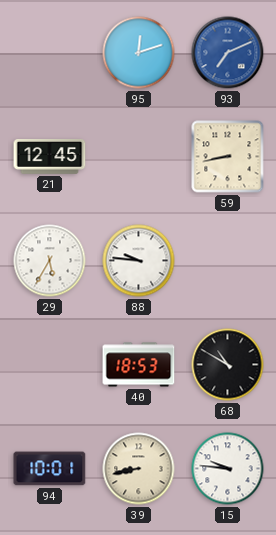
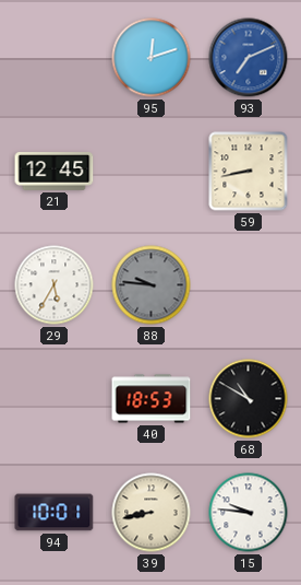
88 dial: white -> grey
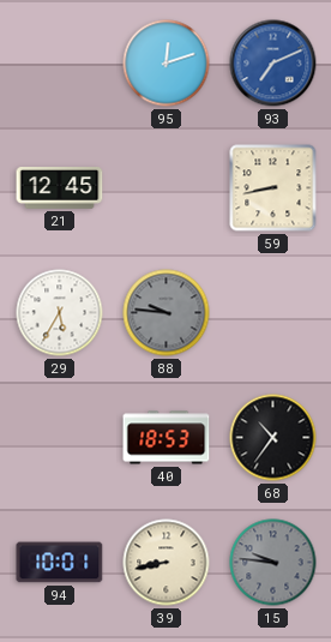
68: 10:50 -> 10:36
15 dial: white -> grey
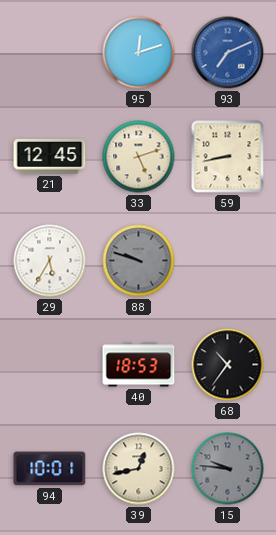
33: none -> 5:12
88: 9:46 -> 9:48
39: 8:43 -> 12:43
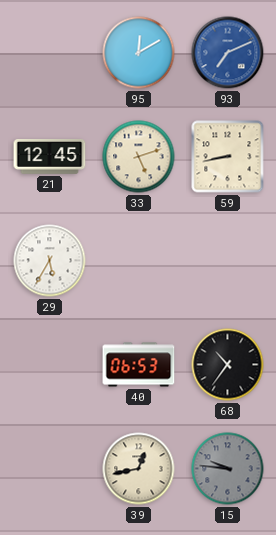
95: 12:12 -> 12:10
88: 9:48 -> none
40: 18:53 -> 06:53
94: 10:01 -> none
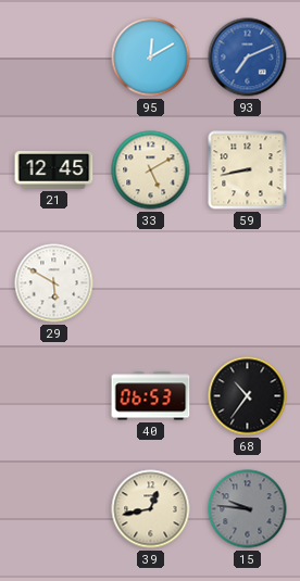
33: 5:12 -> 5:10
29: 5:35 -> 5:50
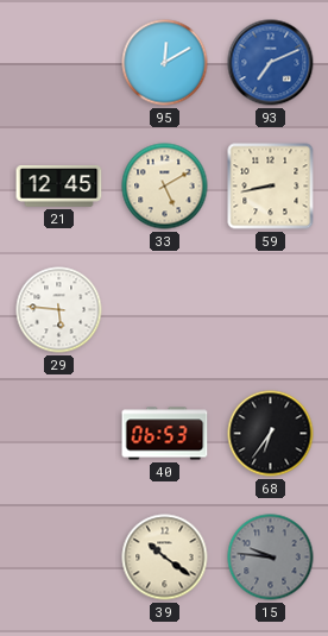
29: 5:50 -> 5:46
68: 10:36 -> 6:36
39: 12:43 -> 10:21
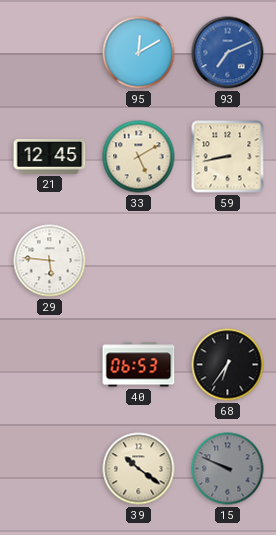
15: 9:46 -> 9:49
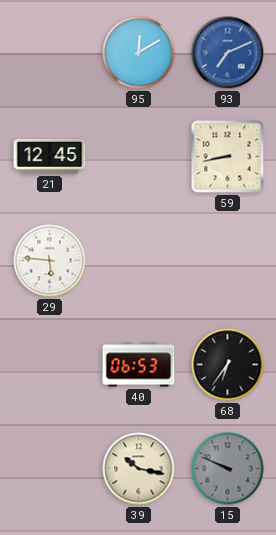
33: 5:10 -> none
39: 10:21 -> 10:17
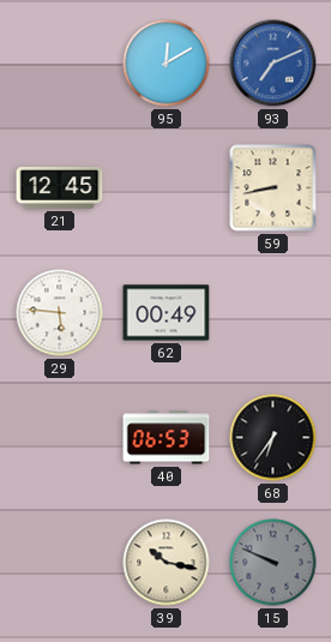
62: none -> 00:49
